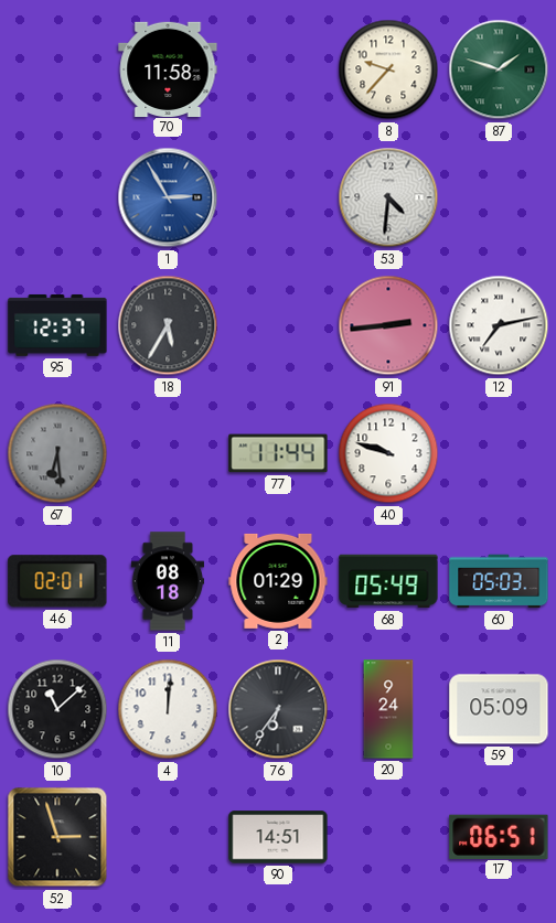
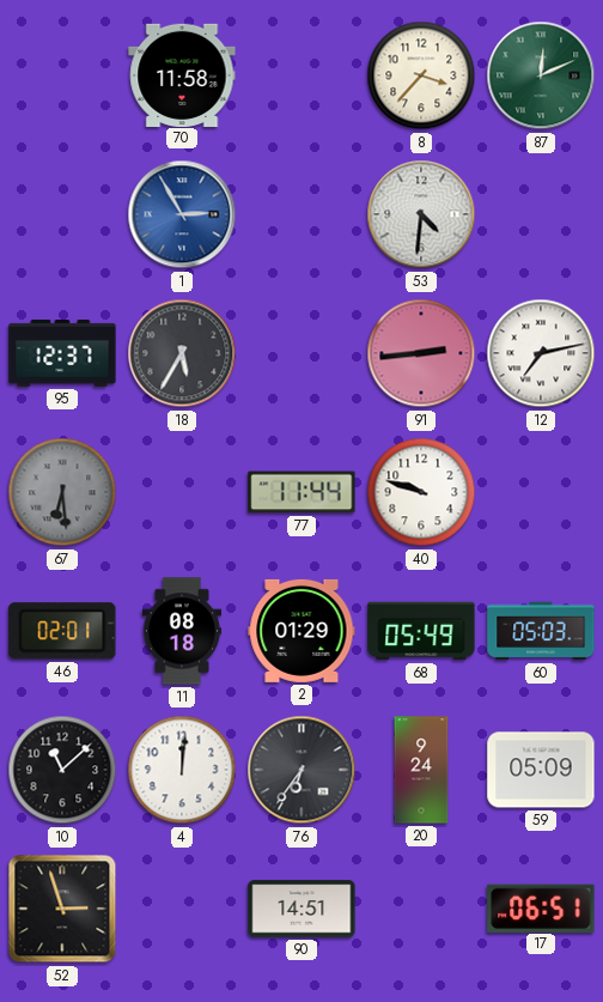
8: 9:37 -> 3:37
87: 1:48 -> 12:11
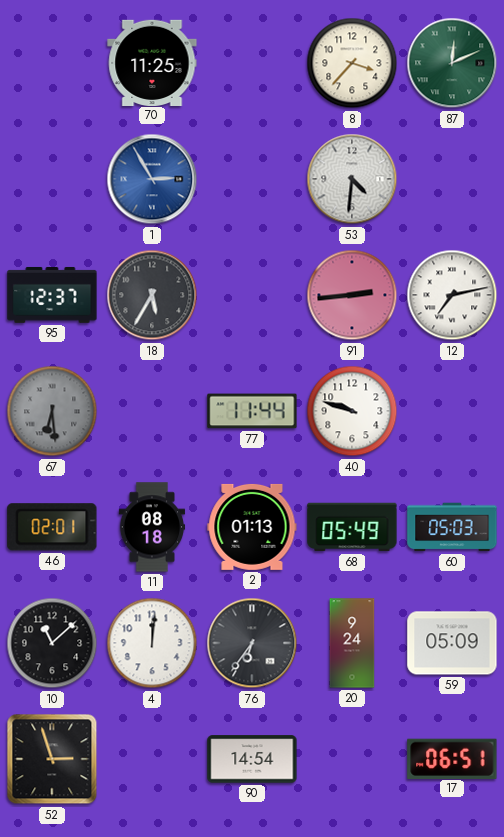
70: 11:58 -> 11:25
2: 01:29 -> 01:13
90: 14:51 -> 14:54
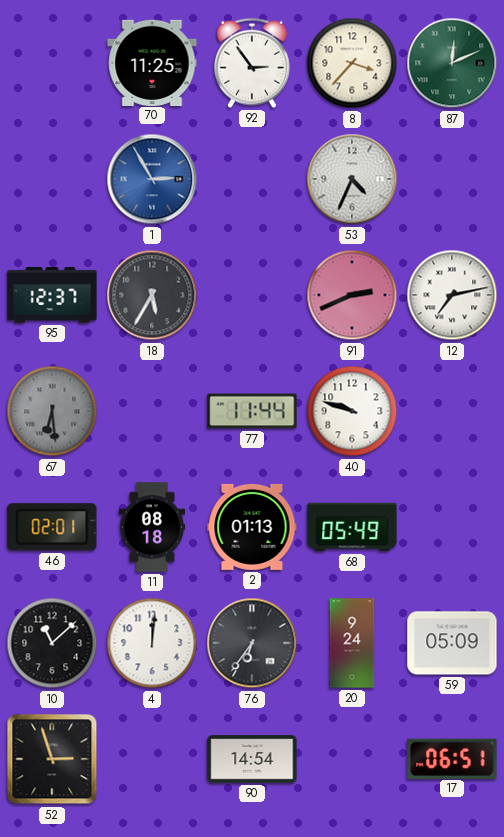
92: none -> 2:54
53: 4:31 -> 4:34
91: 2:44 -> 2:41
60: 05:03 -> none
